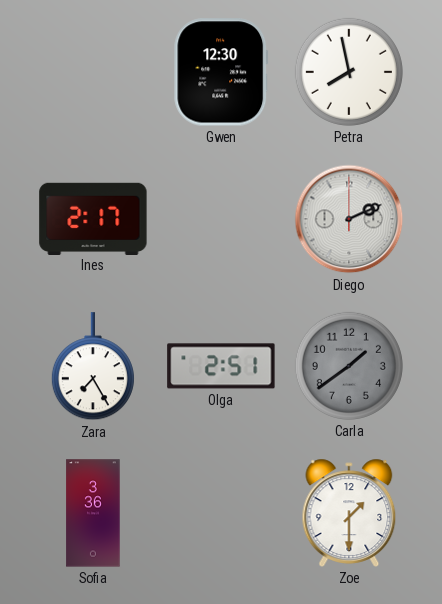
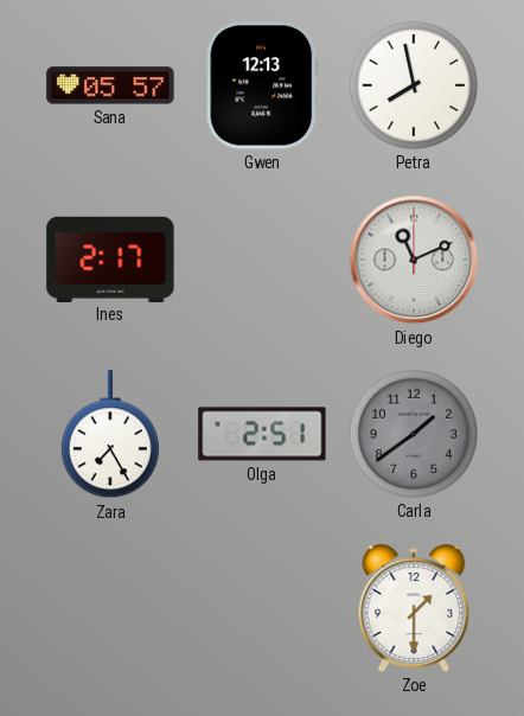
Sana: none -> 05:57
Gwen: 12:30 -> 12:13
Diego: 2:11 -> 11:11
Sofia: 3:36 -> none
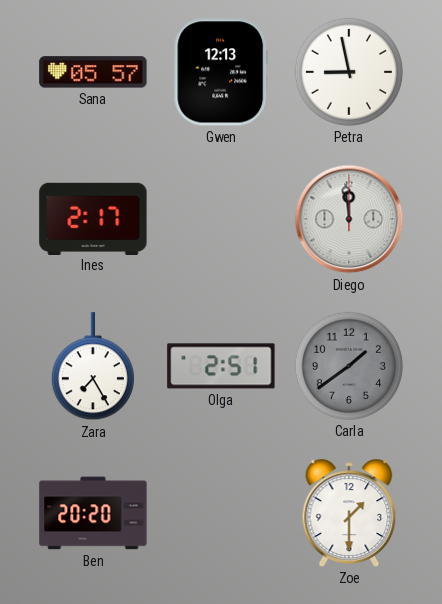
Petra: 7:58 -> 8:58
Diego: 11:11 -> 11:59
Ben: none -> 20:20
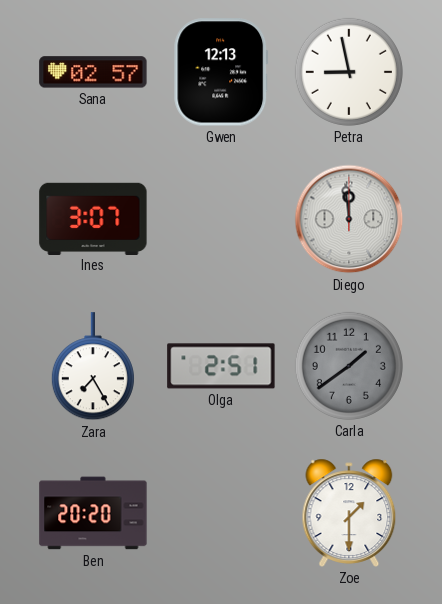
Sana: 05:57 -> 02:57
Ines: 2:17 -> 3:07
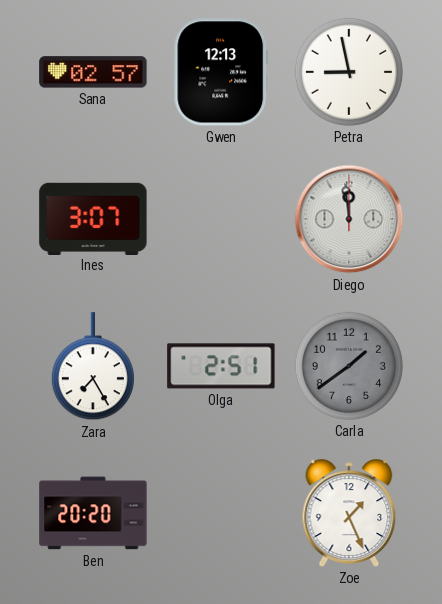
Zoe: 1:30 -> 1:26
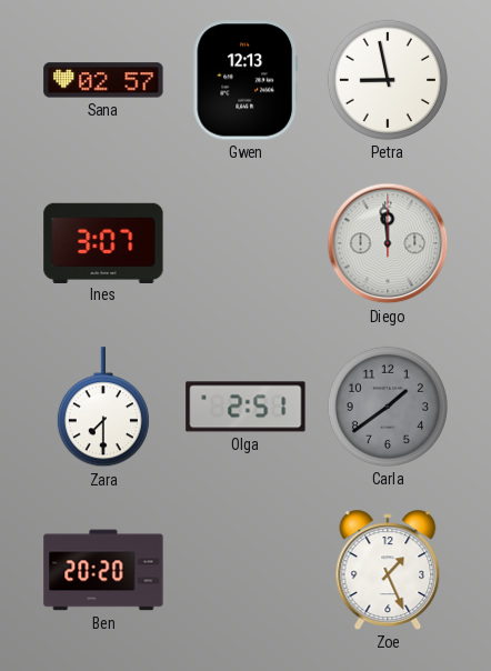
Zara: 7:25 -> 7:30
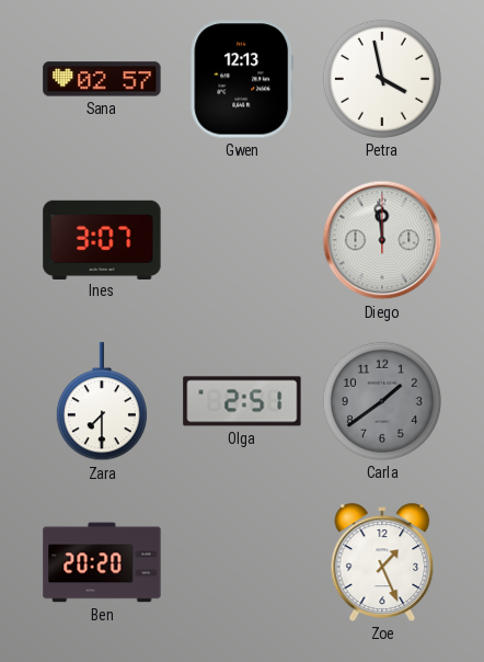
Petra: 8:58 -> 3:58
